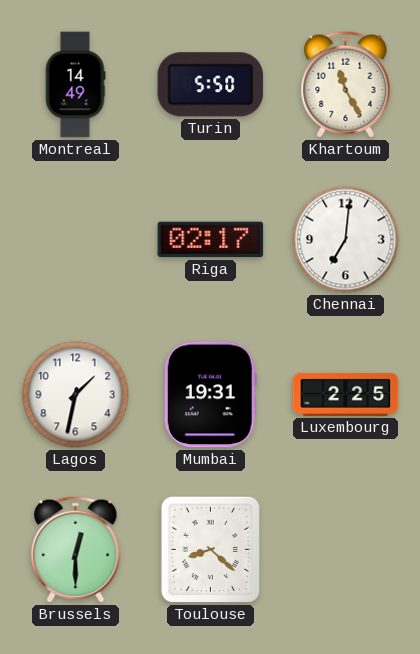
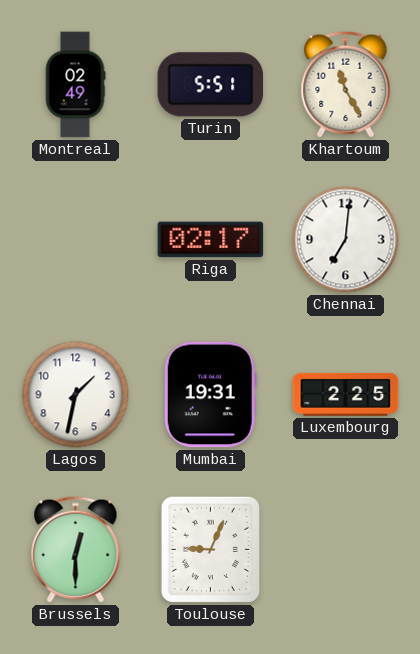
Montreal: 14:49 -> 02:49
Turin: 5:50 -> 5:51
Toulouse: 8:22 -> 9:04
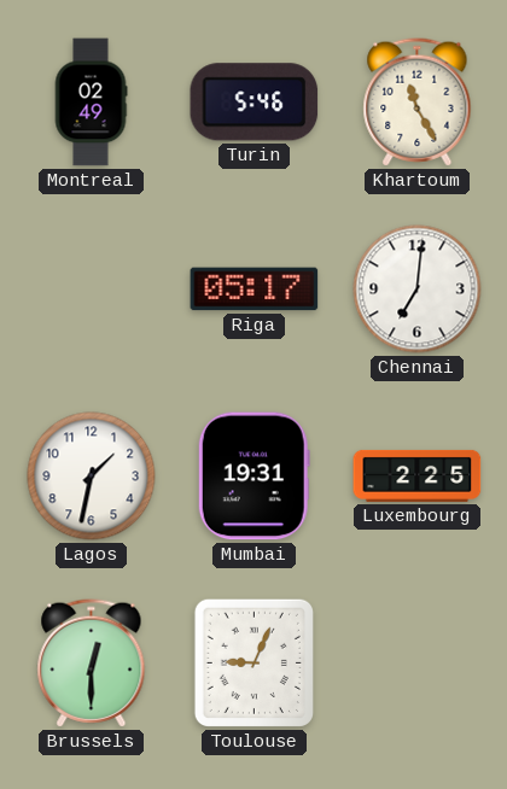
Turin: 5:51 -> 5:46
Riga: 02:17 -> 05:17
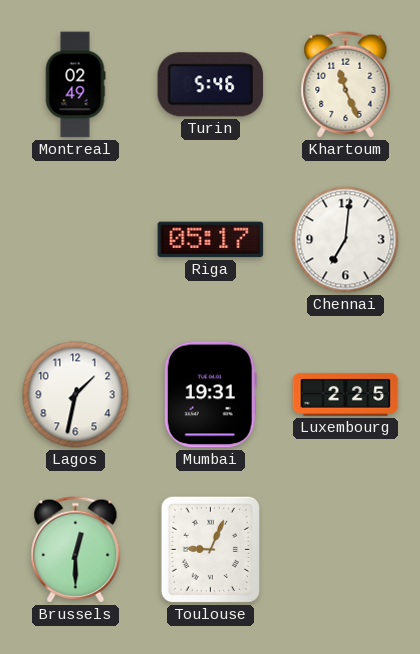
Khartoum: 11:25 -> 11:26
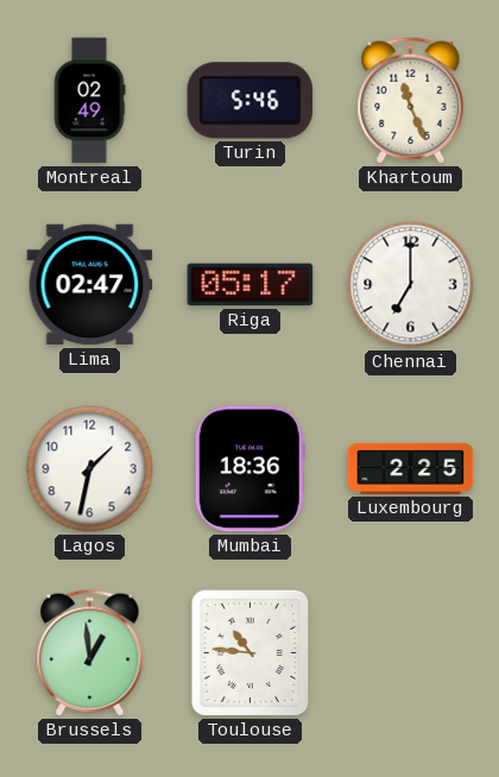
Lima: none -> 02:47
Chennai: 7:01 -> 7:00
Mumbai: 19:31 -> 18:36
Brussels: 12:30 -> 12:59
Toulouse: 9:04 -> 10:46
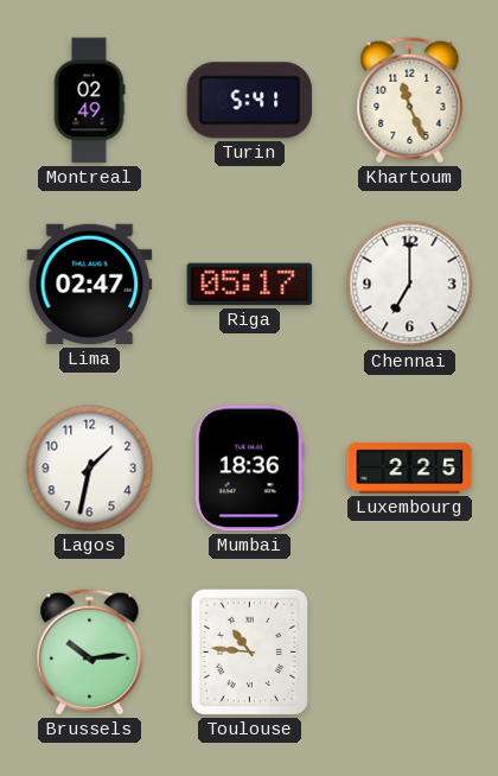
Turin: 5:46 -> 5:41
Brussels: 12:59 -> 10:14
